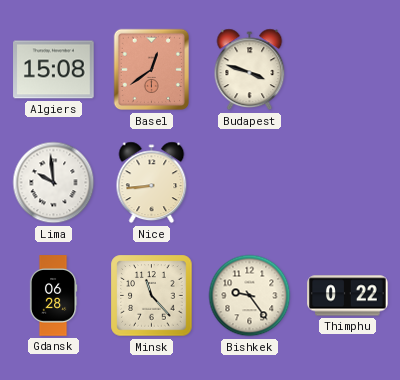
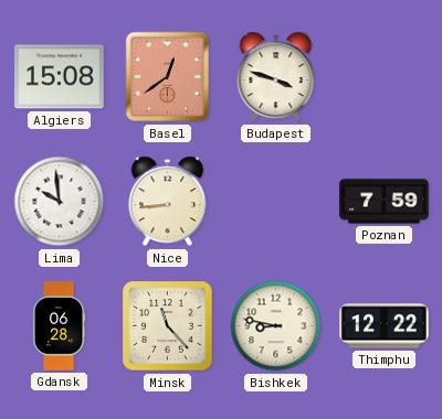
Poznan: none -> 7:59
Bishkek: 9:24 -> 8:47
Thimphu: 0:22 -> 12:22
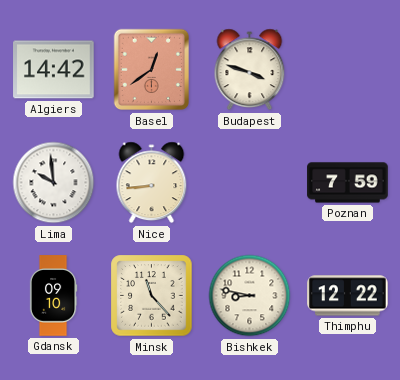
Algiers: 15:08 -> 14:42
Gdansk: 06:28 -> 09:10
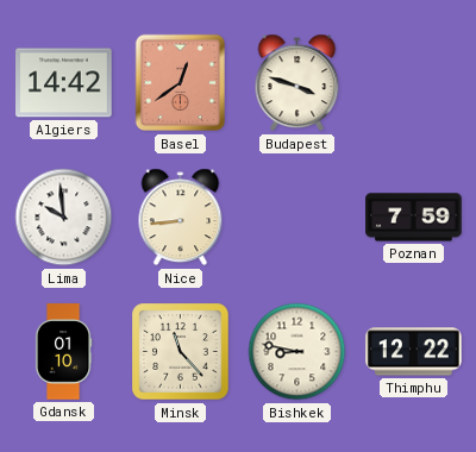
Gdansk: 09:10 -> 01:10
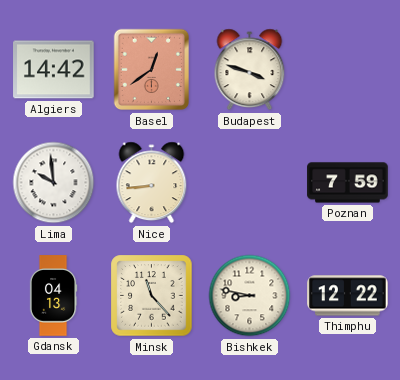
Gdansk: 01:10 -> 04:13
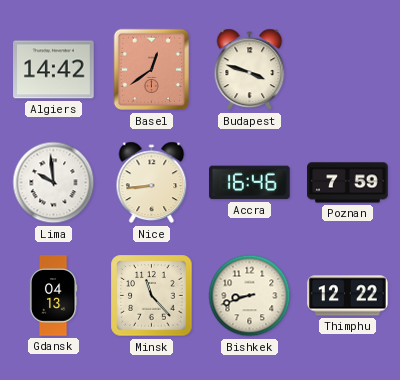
Accra: none -> 16:46
Bishkek: 8:47 -> 8:42
